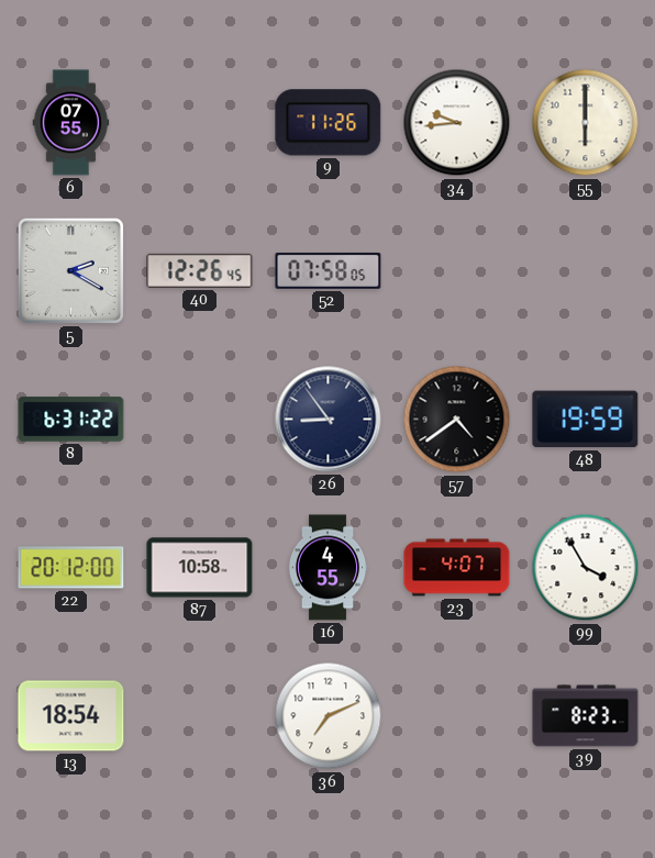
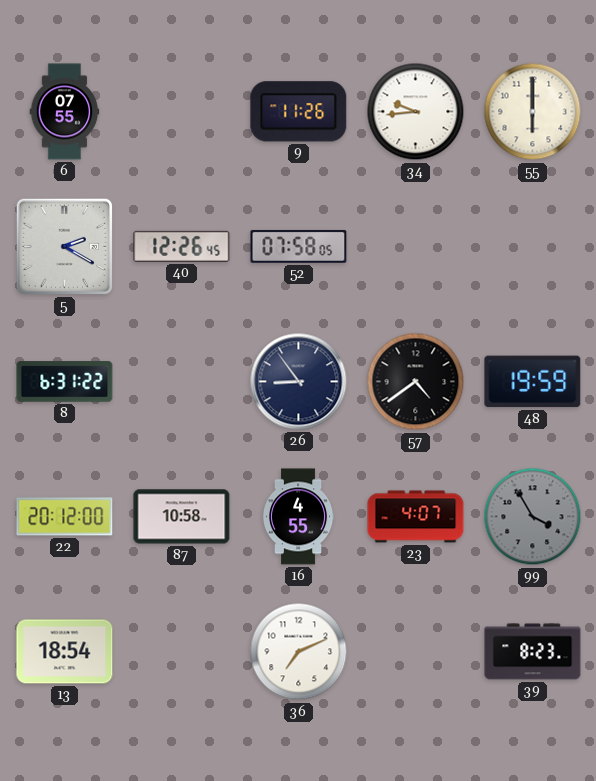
99 dial: white -> grey
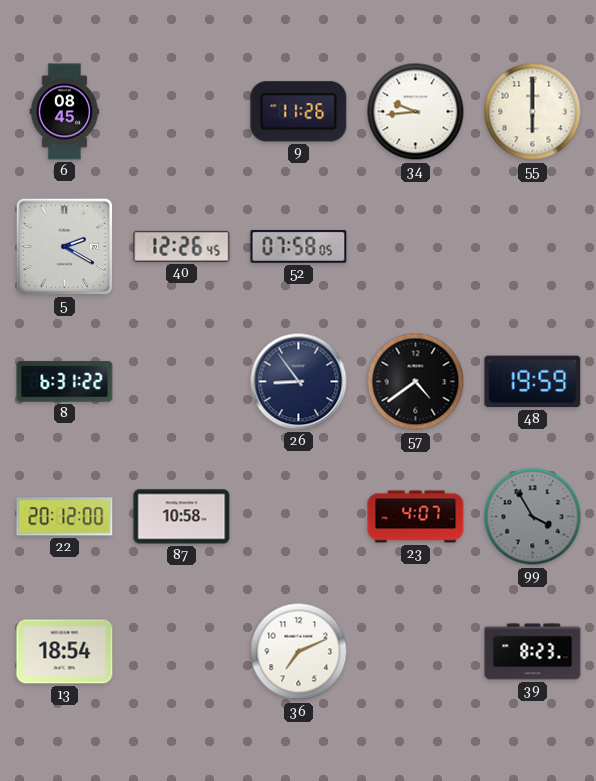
6: 07:55 -> 08:45
16: 4:55 -> none
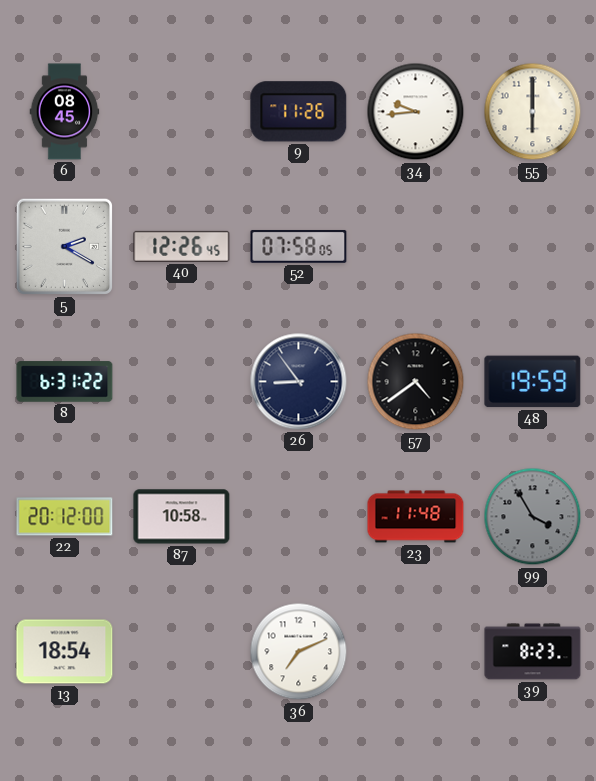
23: 4:07 -> 11:48
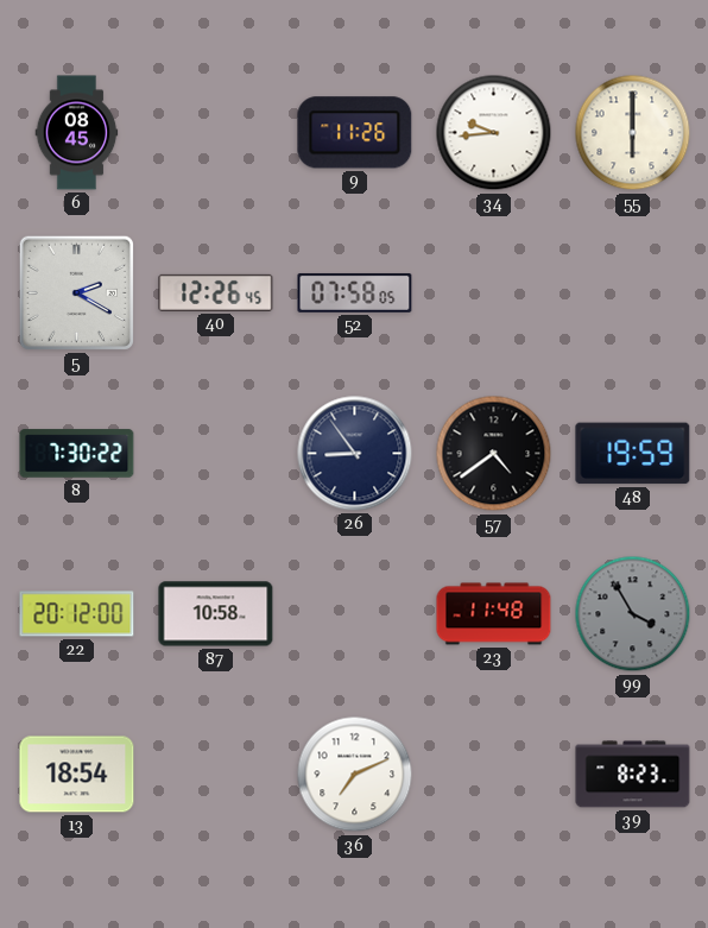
8: 6:31 -> 7:30
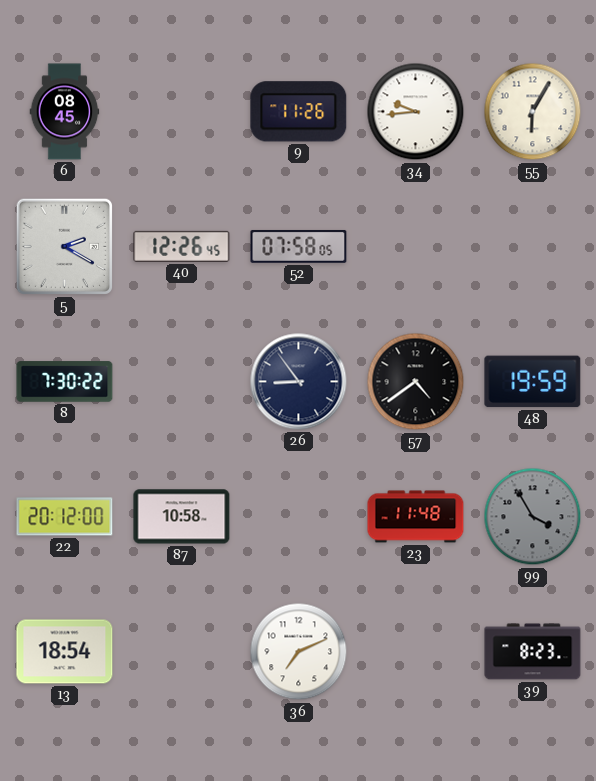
55: 6:00 -> 6:05
